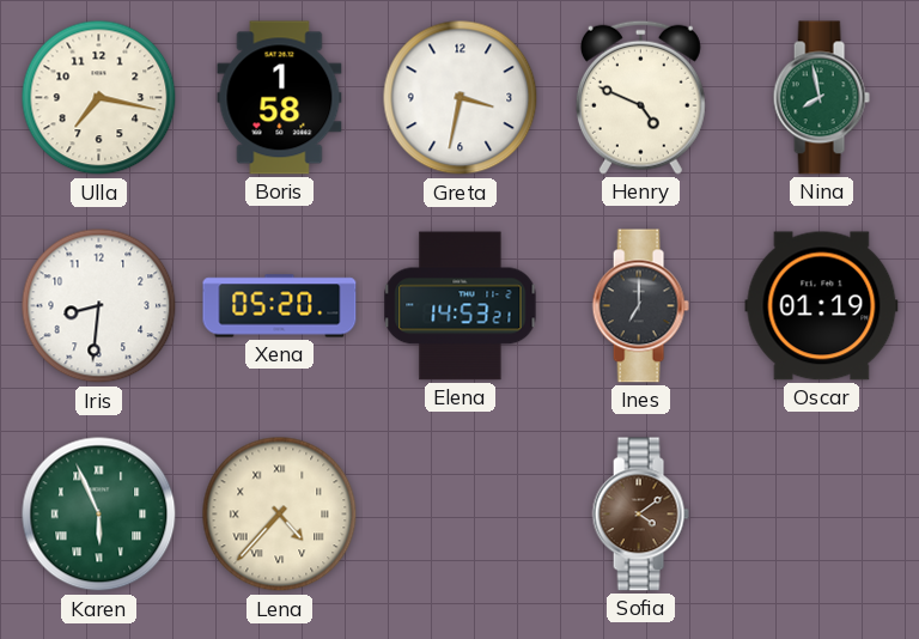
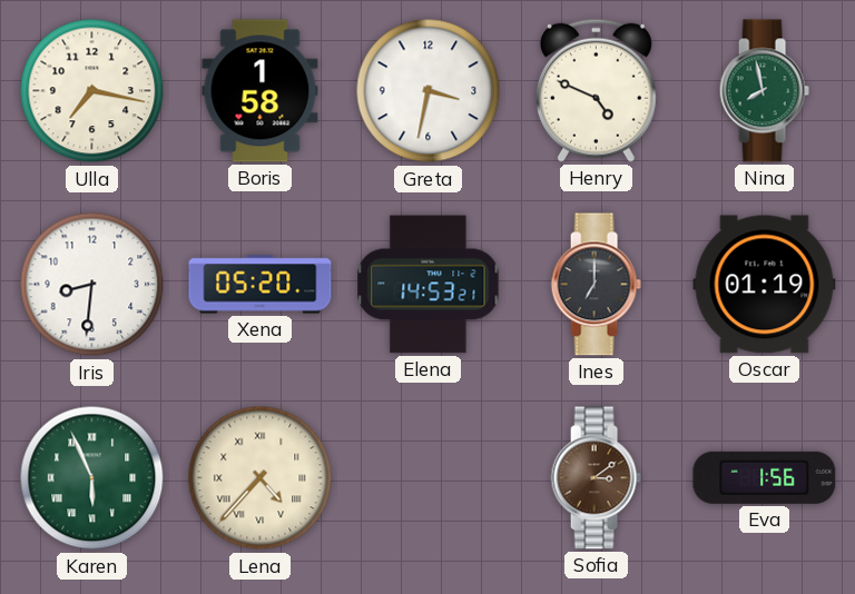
Sofia: 4:09 -> 3:09
Eva: none -> 1:56
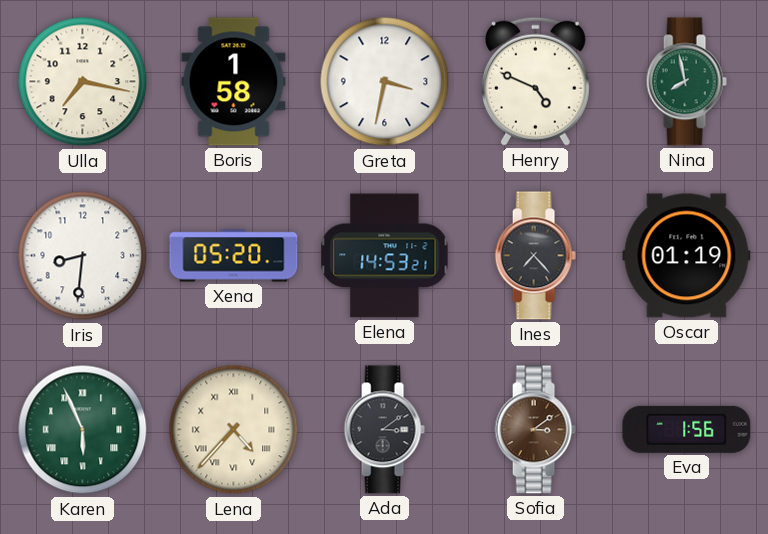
Ines: 7:00 -> 7:23
Ada: none -> 3:09
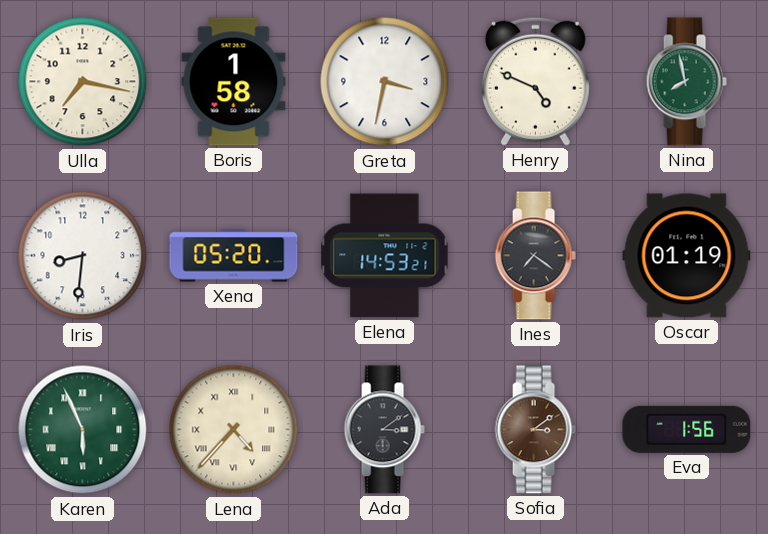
Ines: 7:23 -> 7:21
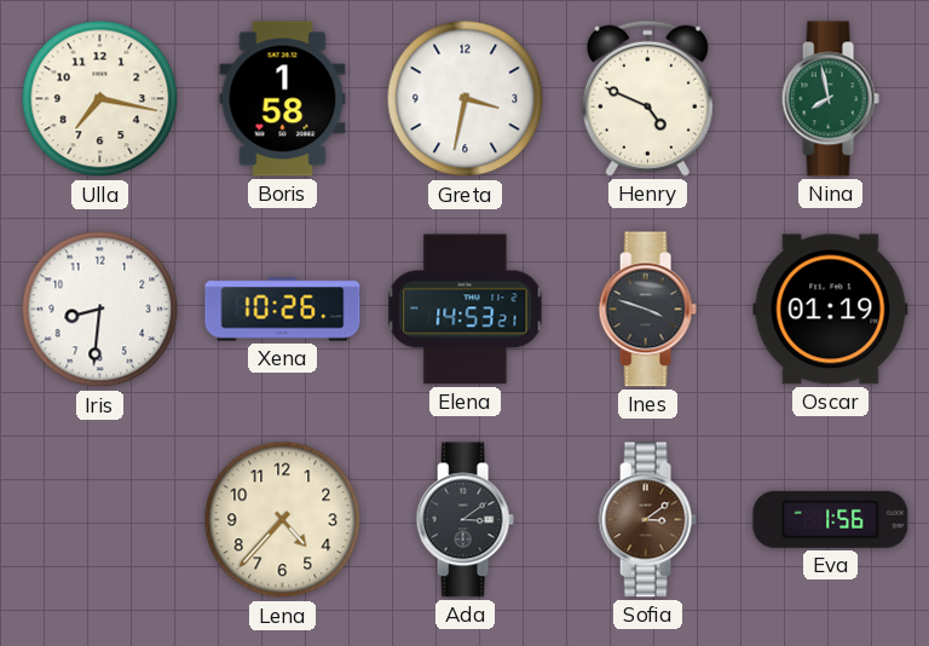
Xena: 05:20 -> 10:26
Ines: 7:21 -> 3:48
Karen: 5:56 -> none
Lena numerals: Roman -> Arabic
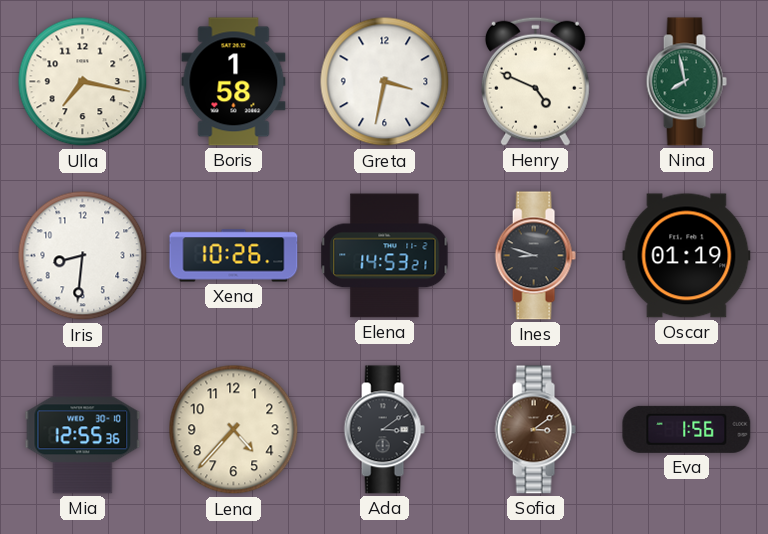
Ines: 3:48 -> 8:48
Mia: none -> 12:55
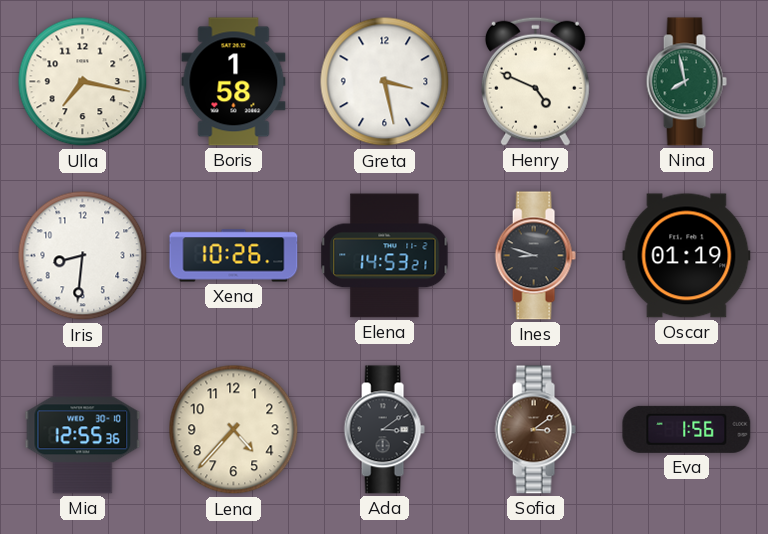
Greta: 3:32 -> 3:28
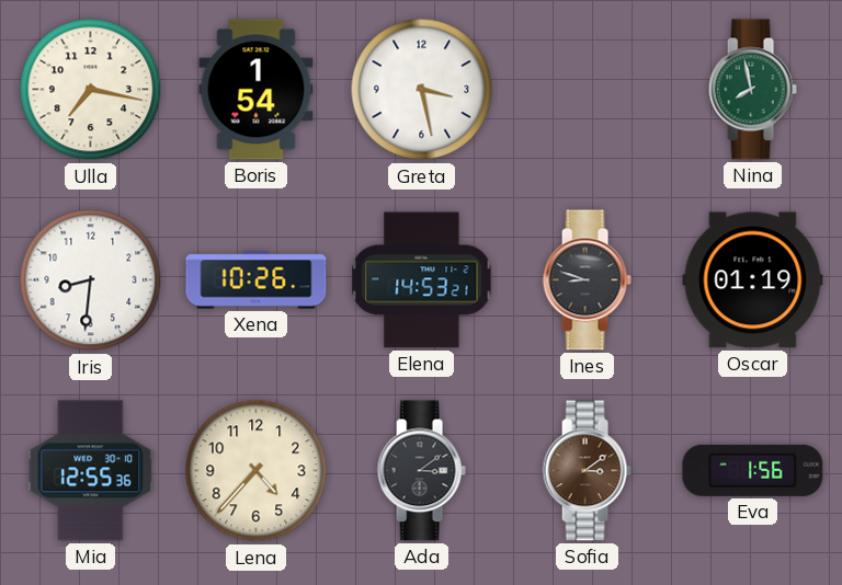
Boris: 1:58 -> 1:54
Henry: 4:49 -> none
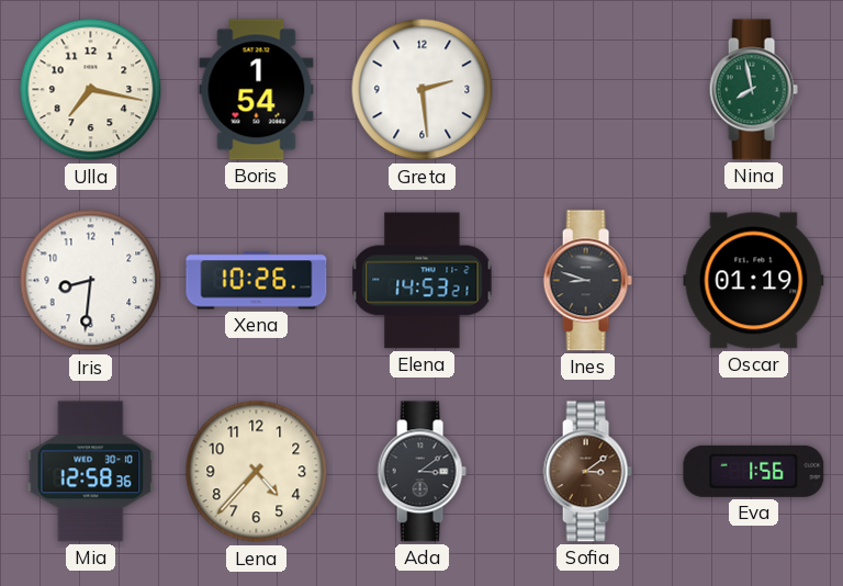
Greta: 3:28 -> 2:29
Mia: 12:55 -> 12:58
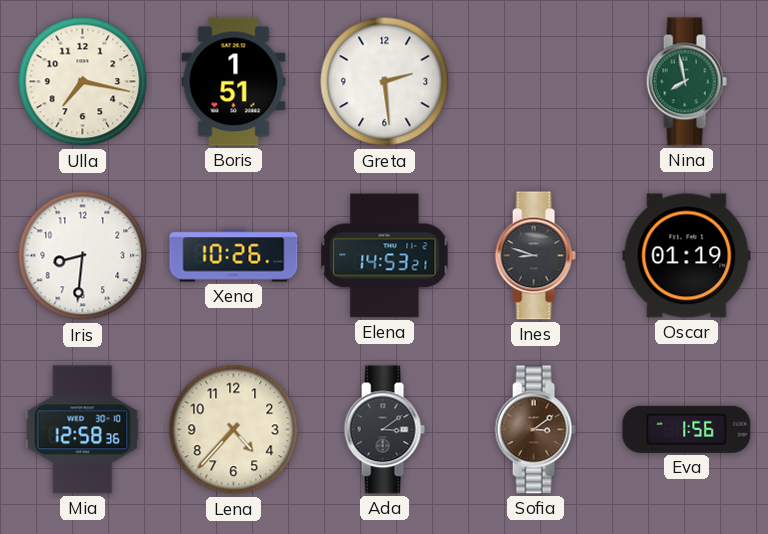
Boris: 1:54 -> 1:51
